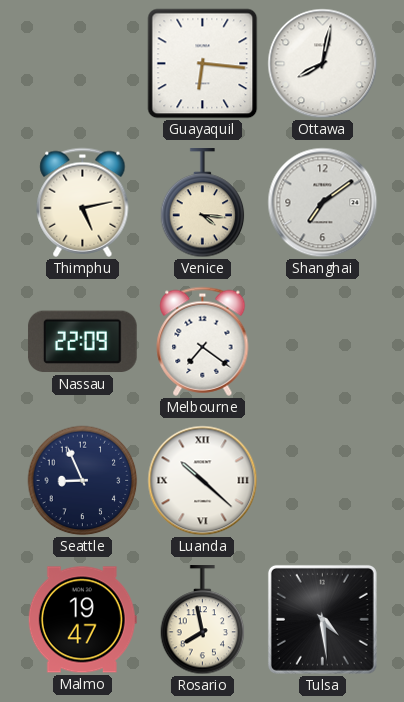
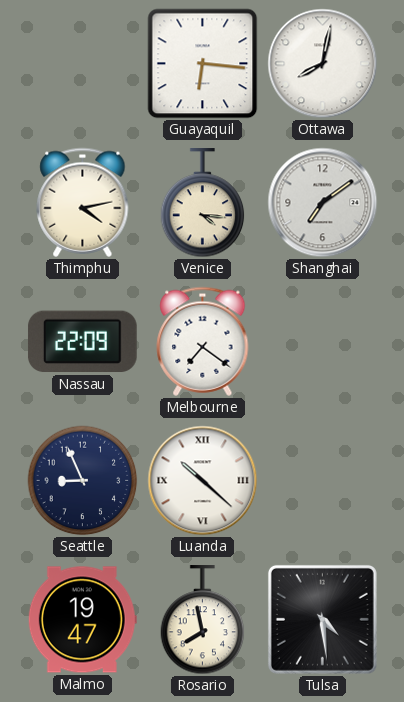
Thimphu: 5:13 -> 4:13
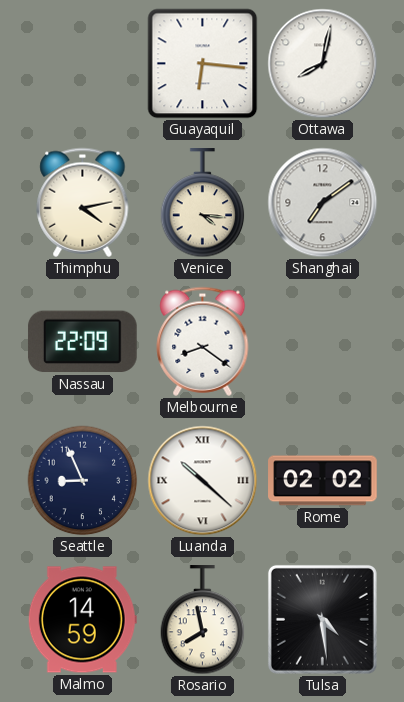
Melbourne: 7:21 -> 8:21
Rome: none -> 02:02
Malmo: 19:47 -> 14:59
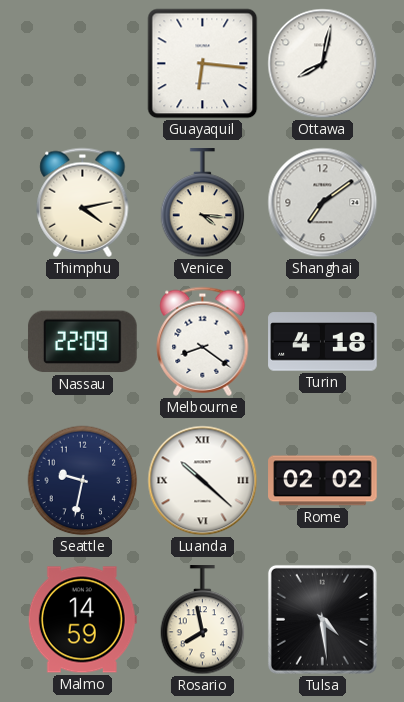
Turin: none -> 4:18
Seattle: 8:56 -> 9:32
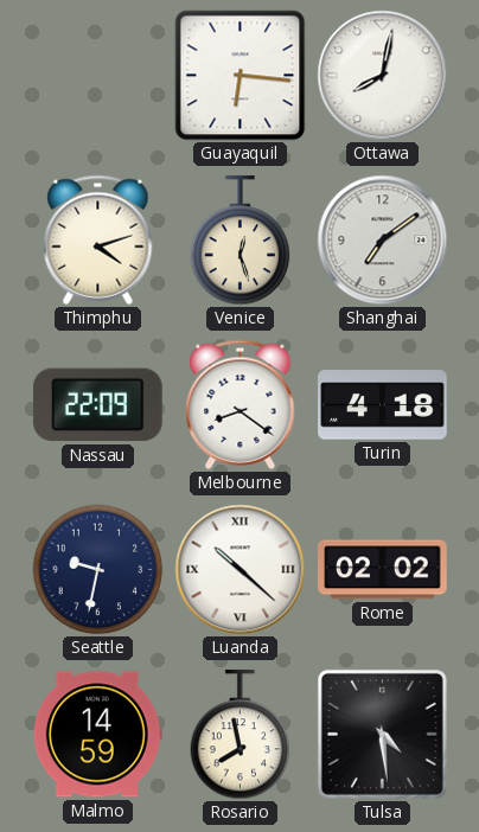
Thimphu: 4:13 -> 4:12
Venice: 4:16 -> 12:27
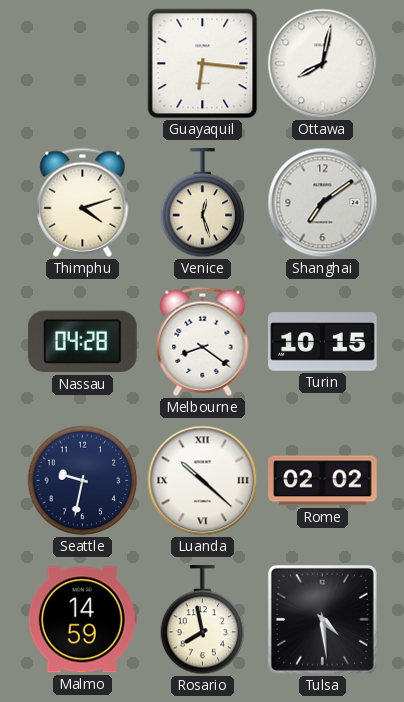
Nassau: 22:09 -> 04:28
Turin: 4:18 -> 10:15
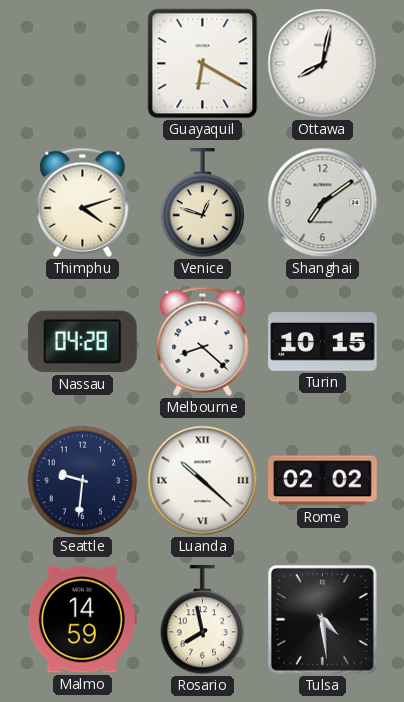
Guayaquil: 6:16 -> 6:20
Venice: 12:27 -> 12:48
Melbourne: 8:21 -> 8:22
Seattle: 9:32 -> 9:31
